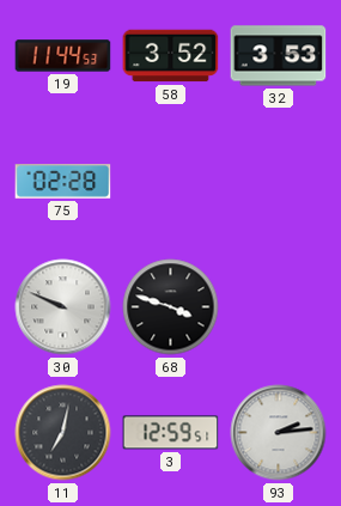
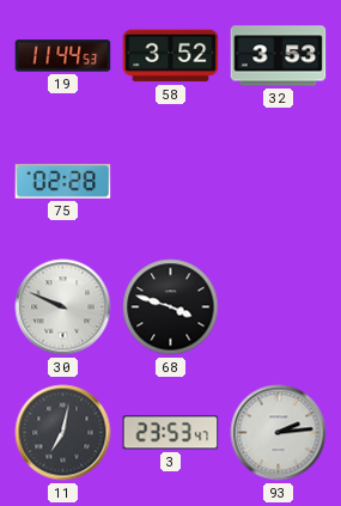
3: 12:59 -> 23:53
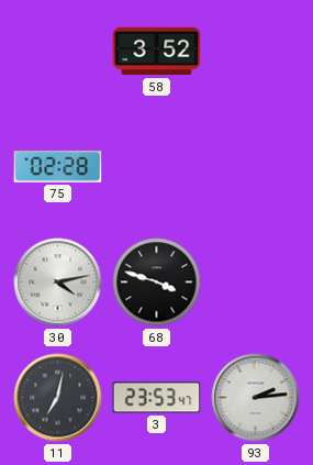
19: 11:44 -> none
32: 3:53 -> none
30: 9:49 -> 4:13
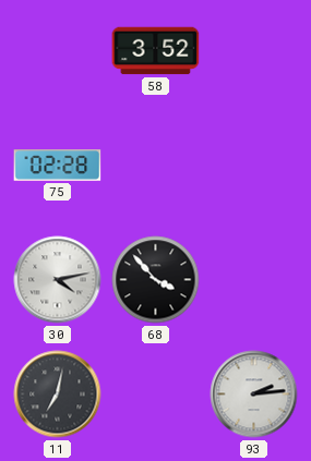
68: 3:48 -> 3:53
3: 23:53 -> none
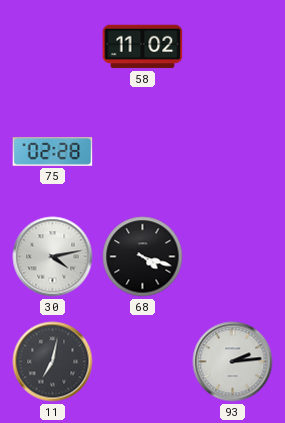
58: 3:52 -> 11:02
68: 3:53 -> 4:18
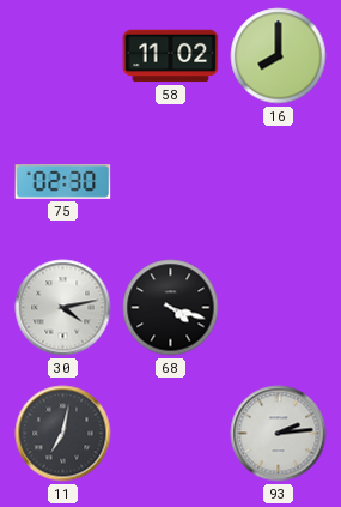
16: none -> 8:00
75: 02:28 -> 02:30
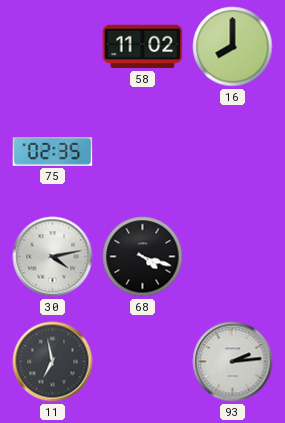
75: 02:30 -> 02:35
11: 7:02 -> 6:58
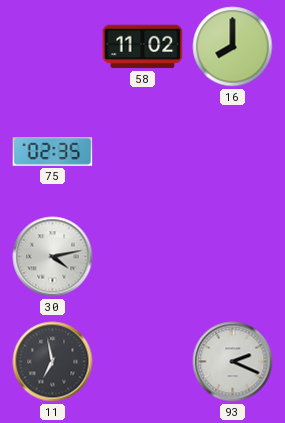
68: 4:18 -> none
93: 2:14 -> 2:19
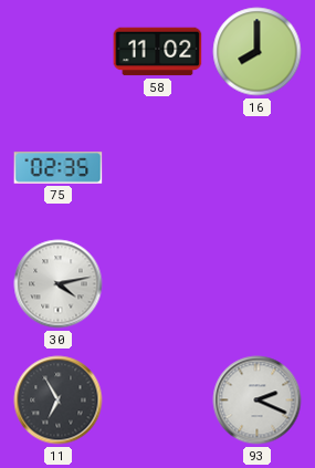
11: 6:58 -> 6:55
